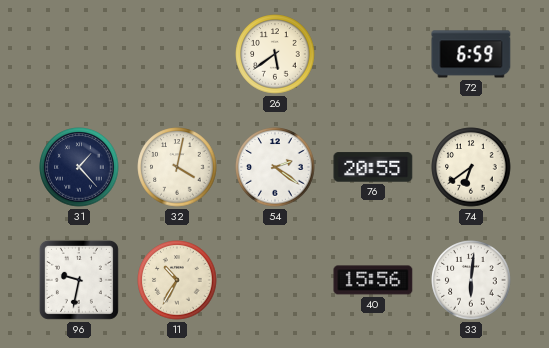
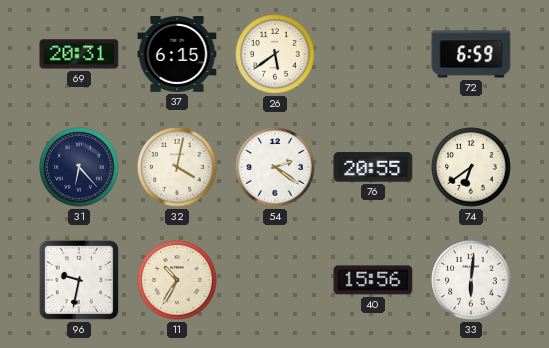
69: none -> 20:31
37: none -> 6:15
31: 1:23 -> 6:23
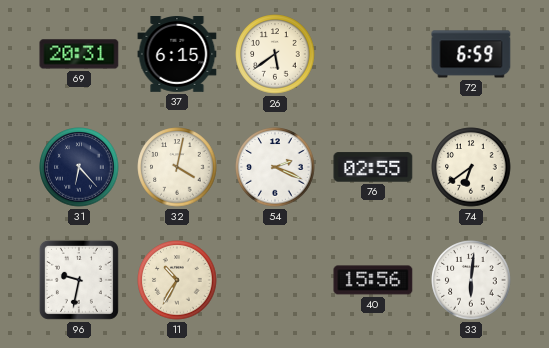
54: 2:21 -> 2:19
76: 20:55 -> 02:55
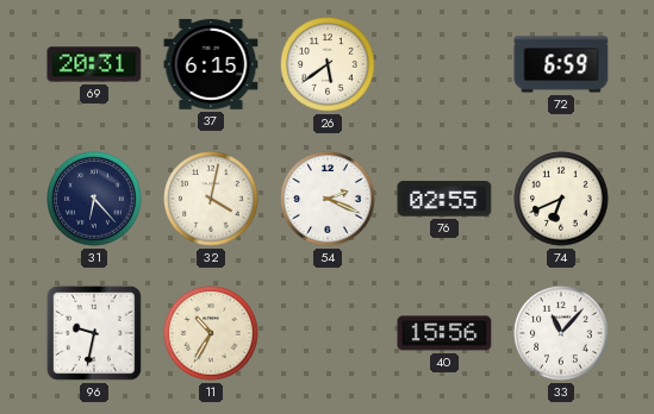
74: 6:39 -> 6:41
33: 6:01 -> 11:07
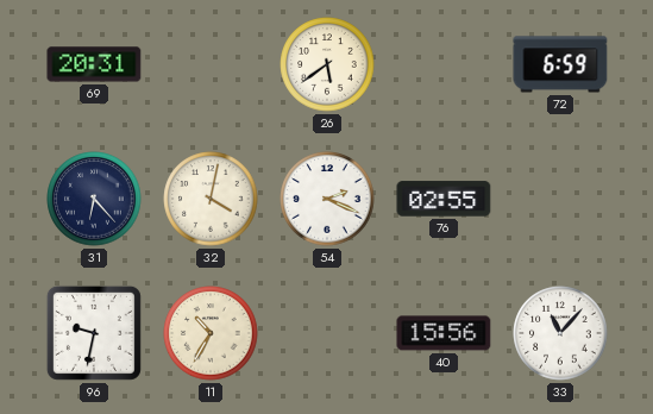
37: 6:15 -> none
74: 6:41 -> none
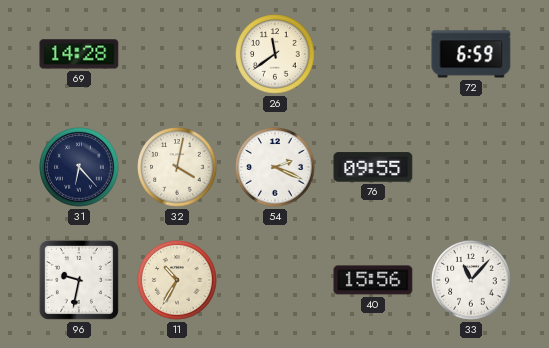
69: 20:31 -> 14:28
26: 5:39 -> 11:39
76: 02:55 -> 09:55
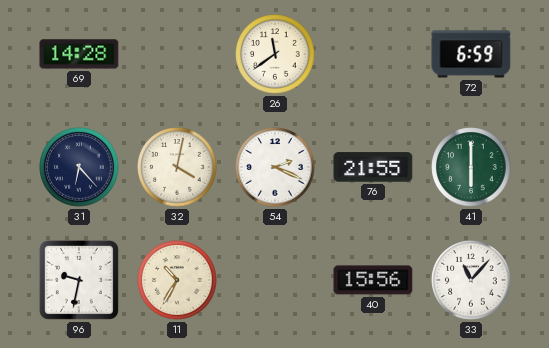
76: 09:55 -> 21:55
41: none -> 6:00
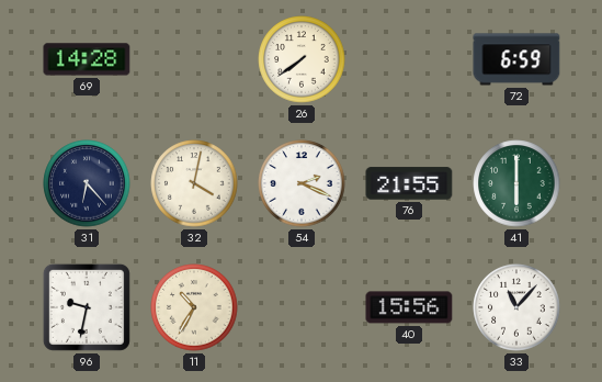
26: 11:39 -> 7:39
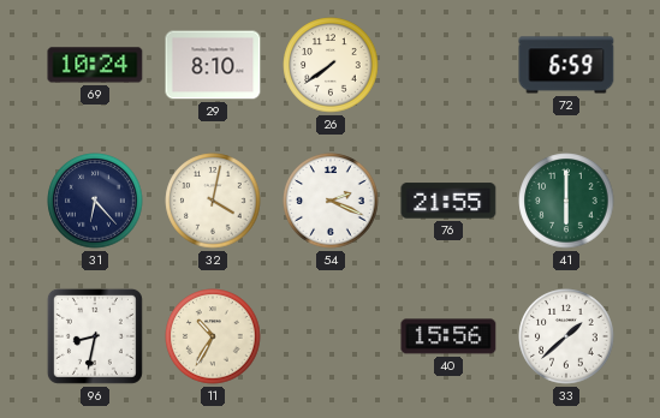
69: 14:28 -> 10:24
29: none -> 8:10
96: 9:32 -> 8:32
33: 11:07 -> 1:38
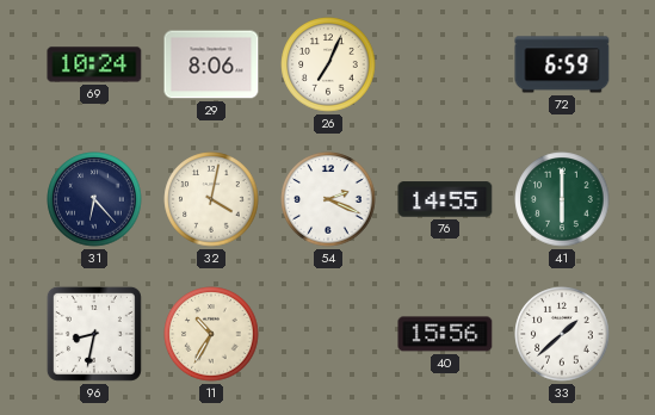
29: 8:10 -> 8:06
26: 7:39 -> 7:04
76: 21:55 -> 14:55
